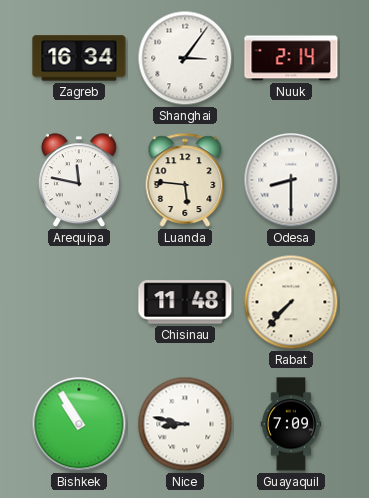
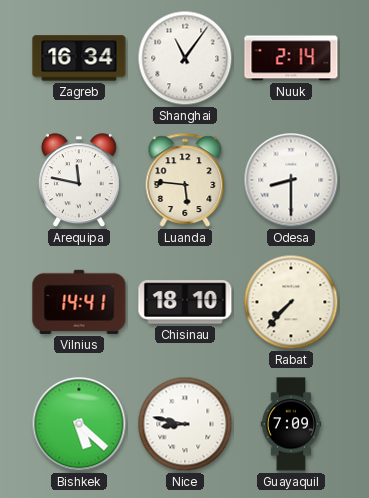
Shanghai: 3:06 -> 11:06
Vilnius: none -> 14:41
Chisinau: 11:48 -> 18:10
Bishkek: 10:55 -> 5:22
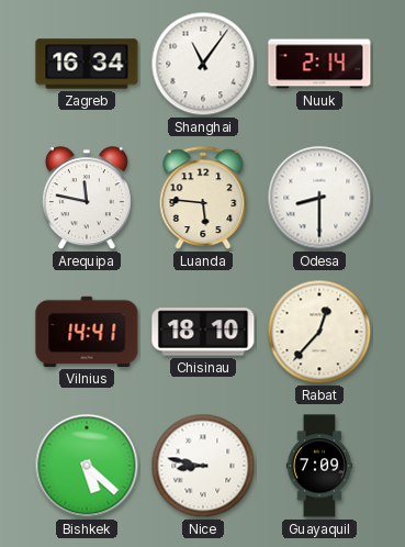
Rabat: 7:37 -> 12:37
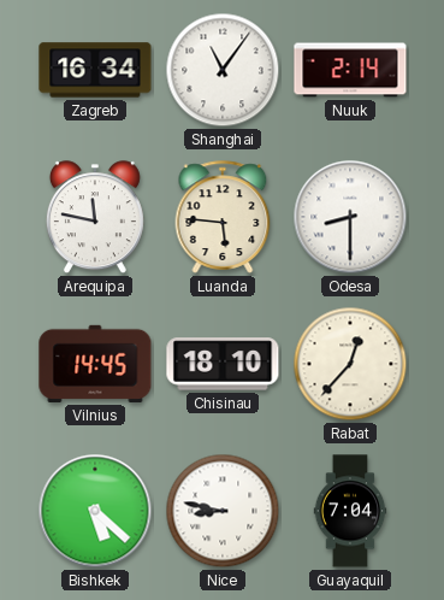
Vilnius: 14:41 -> 14:45
Guayaquil: 7:09 -> 7:04
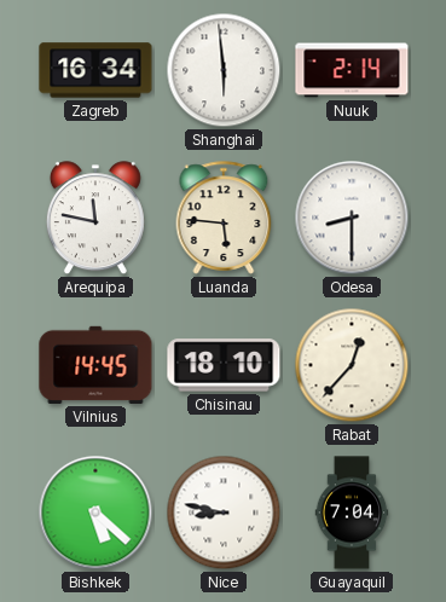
Shanghai: 11:06 -> 5:59
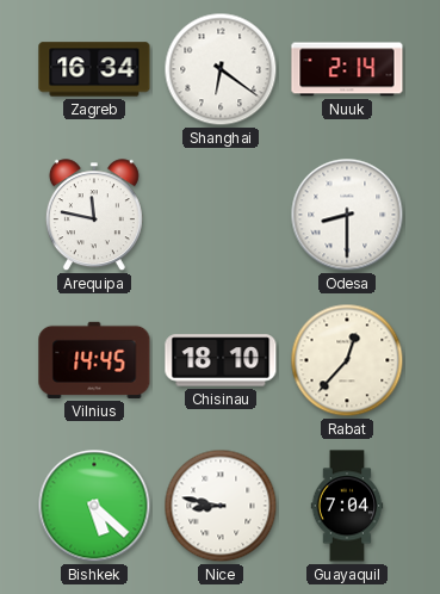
Shanghai: 5:59 -> 6:21
Luanda: 5:46 -> none
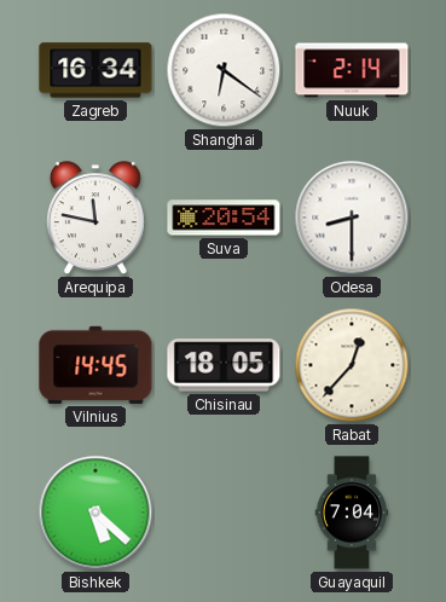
Suva: none -> 20:54
Chisinau: 18:10 -> 18:05
Nice: 8:47 -> none
